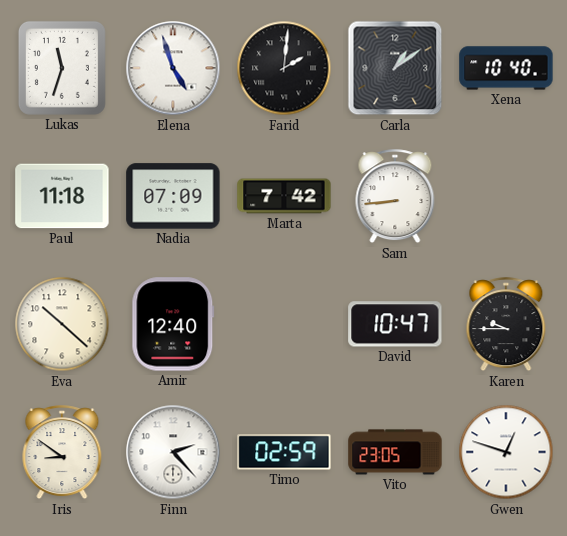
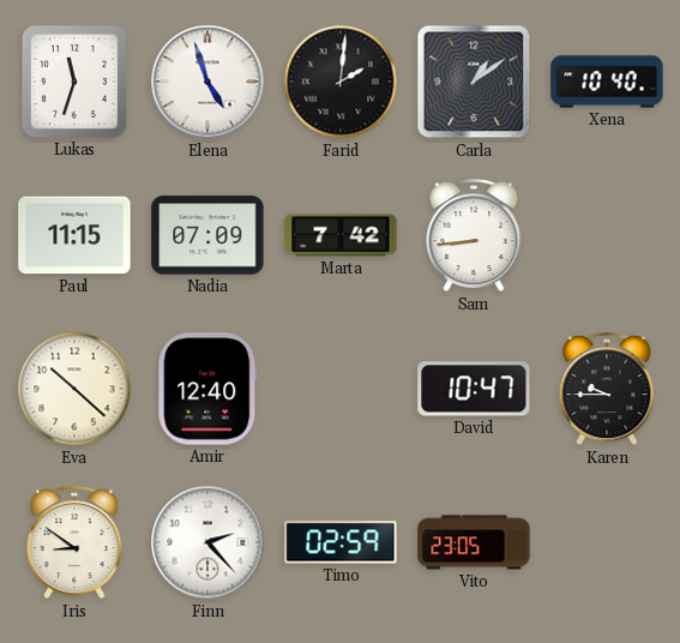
Paul: 11:18 -> 11:15
Gwen: 12:48 -> none
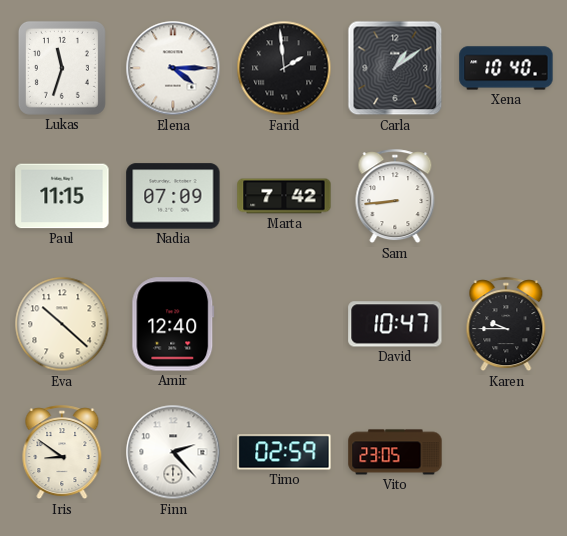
Elena: 4:57 -> 4:15
Farid: 2:01 -> 1:59
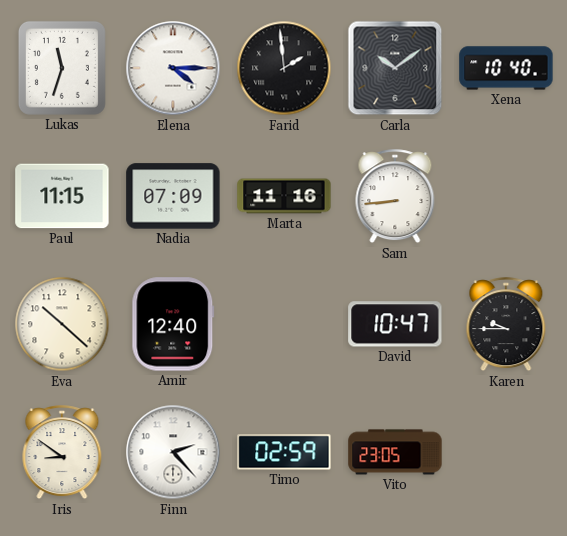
Carla: 1:09 -> 10:09
Marta: 7:42 -> 11:16
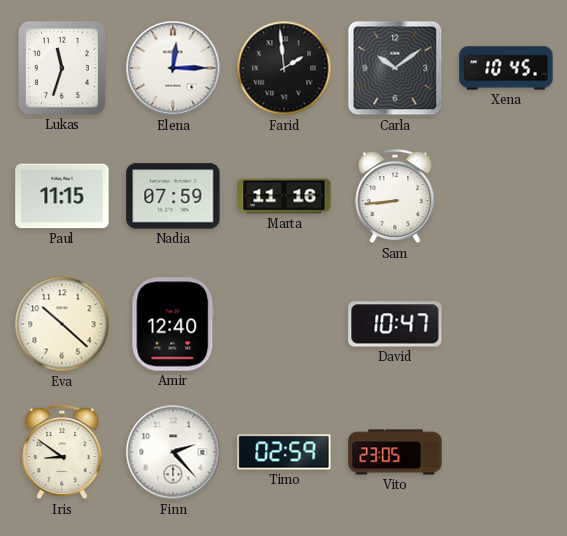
Elena: 4:15 -> 12:15
Xena: 10:40 -> 10:45
Nadia: 07:09 -> 07:59
Karen: 9:45 -> none
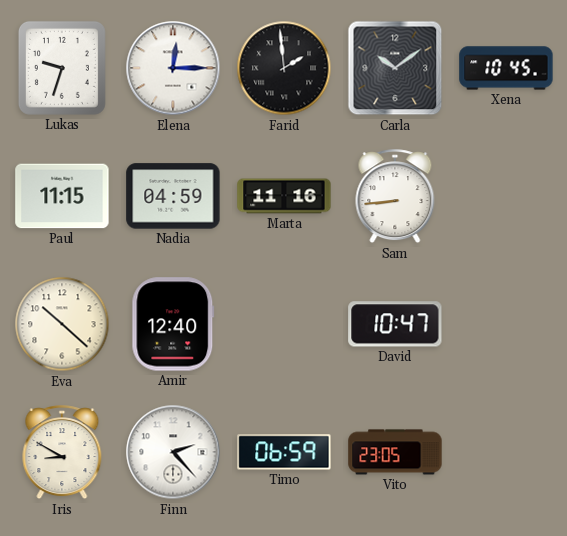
Lukas: 11:33 -> 9:33
Nadia: 07:59 -> 04:59
Iris: 8:51 -> 8:50
Timo: 02:59 -> 06:59
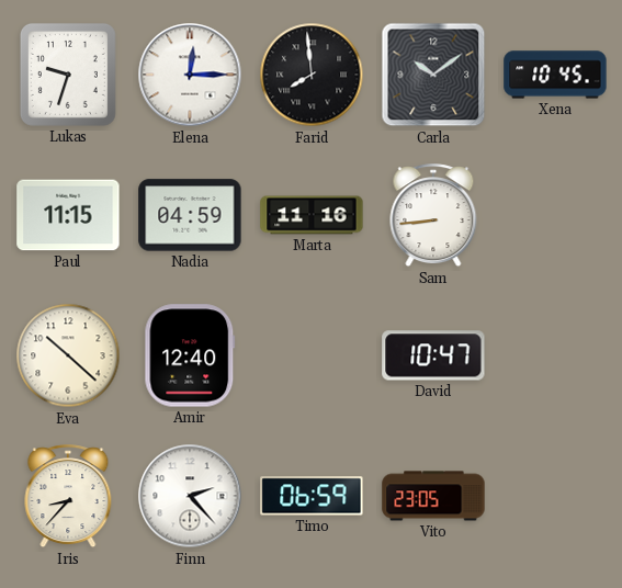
Farid: 1:59 -> 7:59
Iris: 8:50 -> 8:37
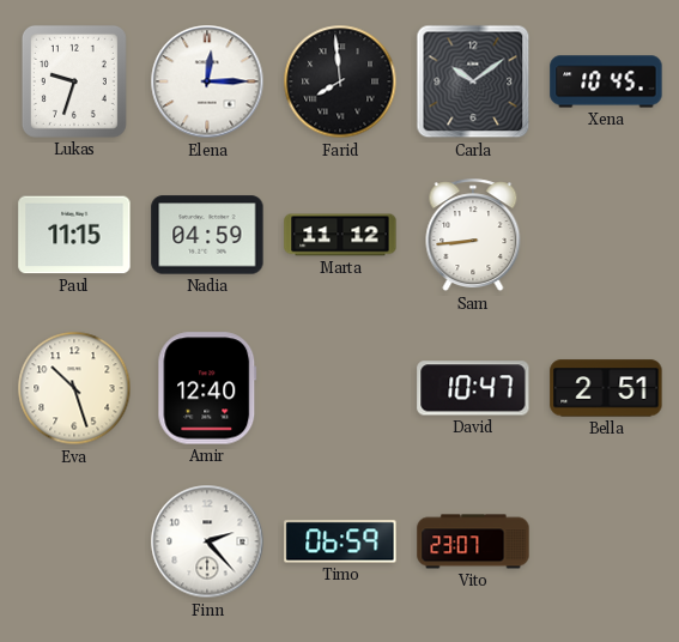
Marta: 11:16 -> 11:12
Eva: 10:22 -> 10:27
Bella: none -> 2:51
Iris: 8:37 -> none
Vito: 23:05 -> 23:07
